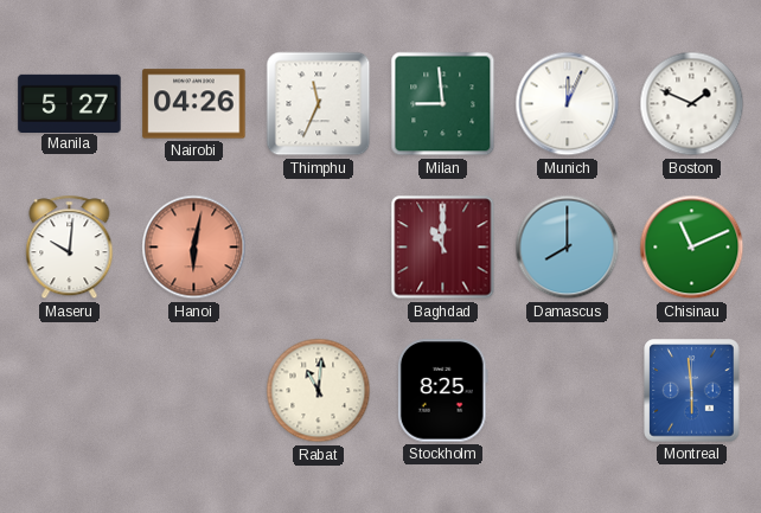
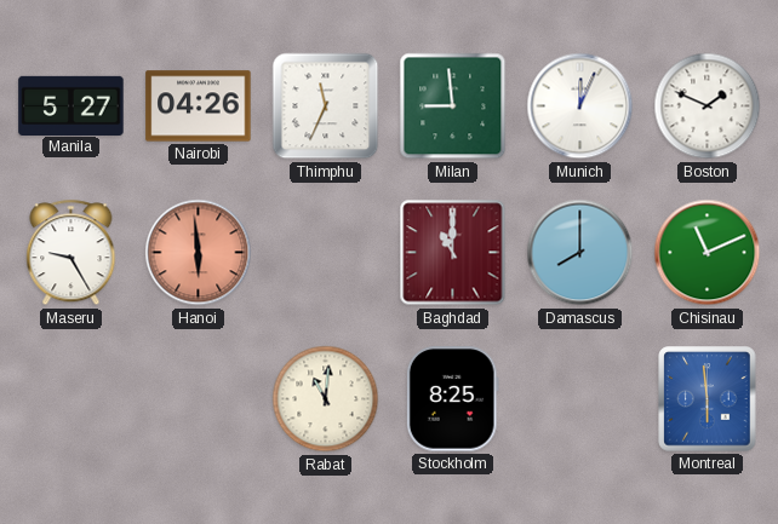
Maseru: 10:01 -> 9:25
Hanoi: 6:02 -> 5:59
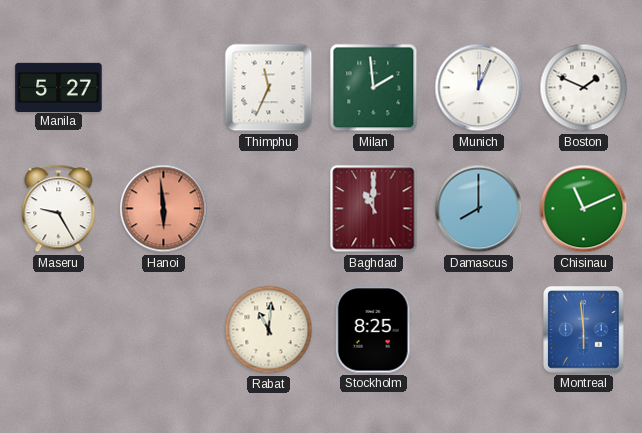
Nairobi: 04:26 -> none
Milan: 8:59 -> 1:59
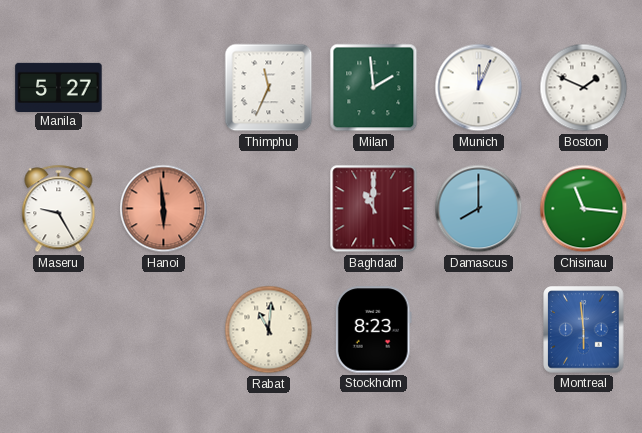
Chisinau: 11:11 -> 11:16
Stockholm: 8:25 -> 8:23
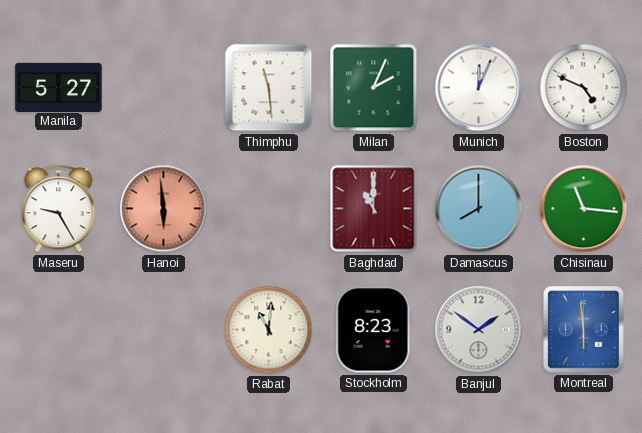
Thimphu: 11:34 -> 11:29
Milan: 1:59 -> 2:04
Boston: 1:49 -> 4:49
Banjul: none -> 1:51
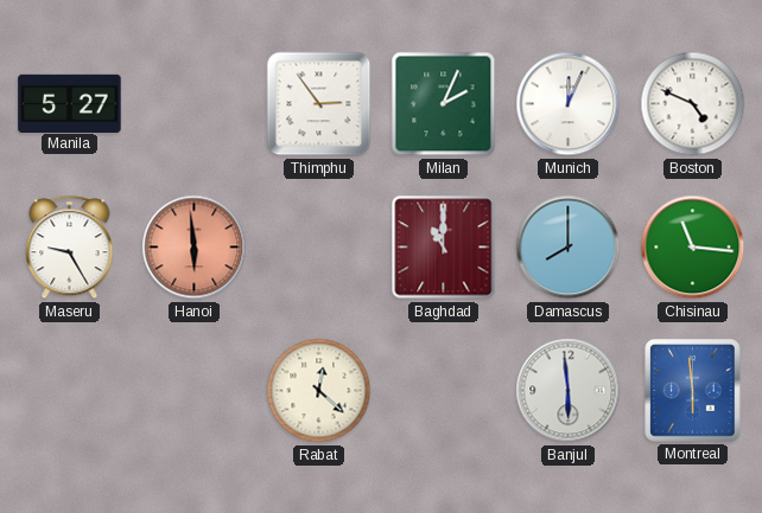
Thimphu: 11:29 -> 2:54
Rabat: 11:01 -> 12:22
Stockholm: 8:23 -> none
Banjul: 1:51 -> 5:59
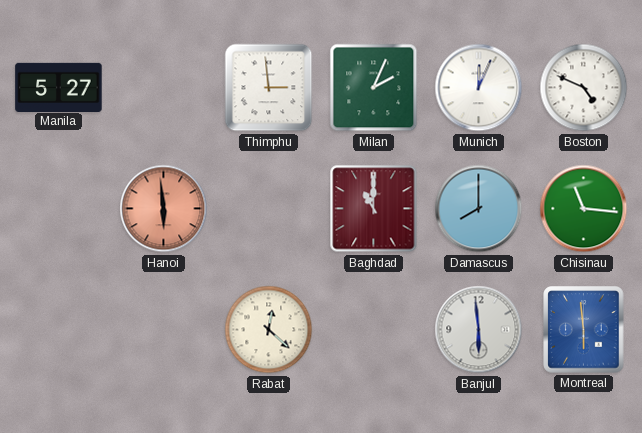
Thimphu: 2:54 -> 2:59
Maseru: 9:25 -> none
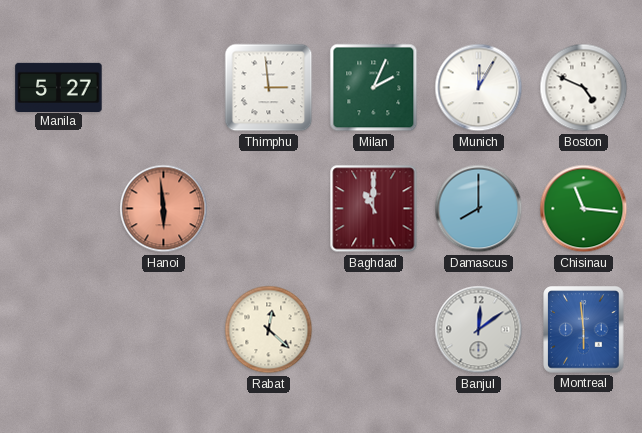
Munich: 12:04 -> 12:05
Banjul: 5:59 -> 12:09
